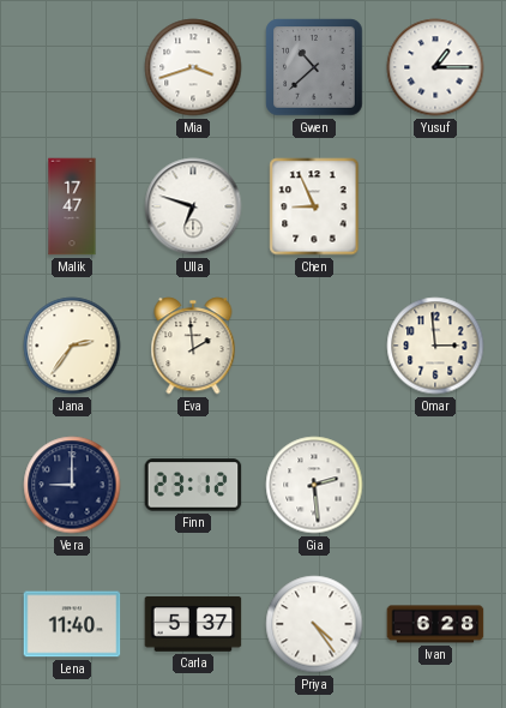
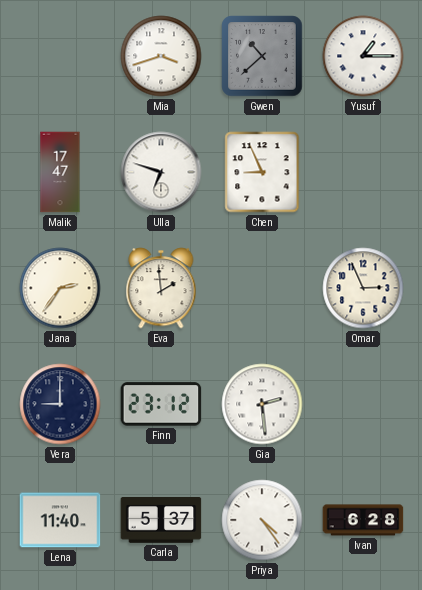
Omar: 2:59 -> 2:56
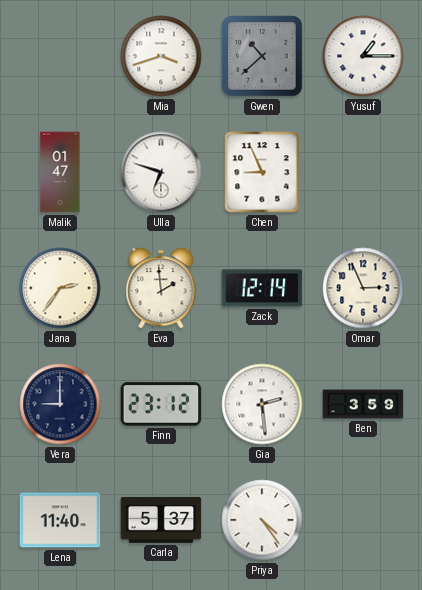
Malik: 17:47 -> 01:47
Zack: none -> 12:14
Ben: none -> 3:59
Ivan: 6:28 -> none
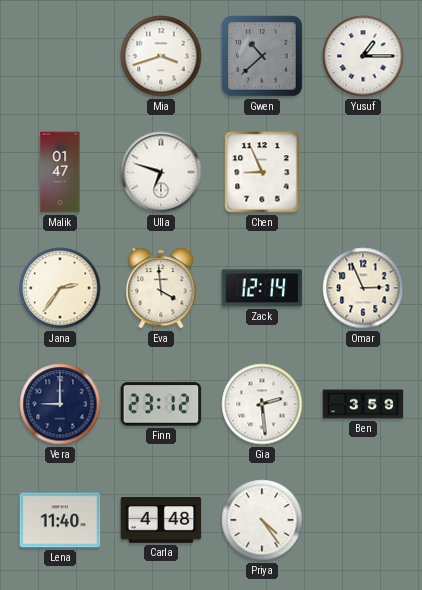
Eva: 1:59 -> 3:59
Carla: 5:37 -> 4:48
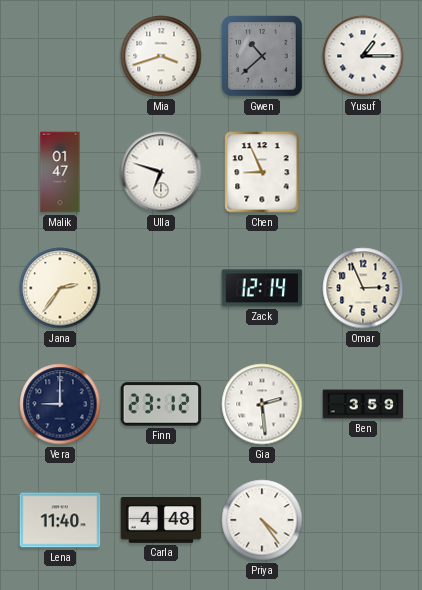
Eva: 3:59 -> none
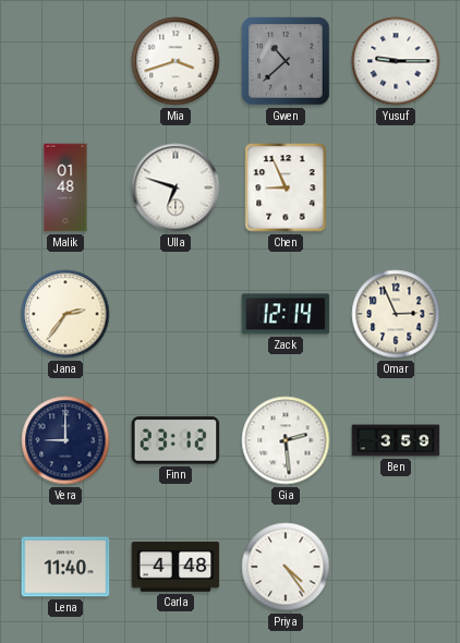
Yusuf: 1:15 -> 9:15
Malik: 01:47 -> 01:48
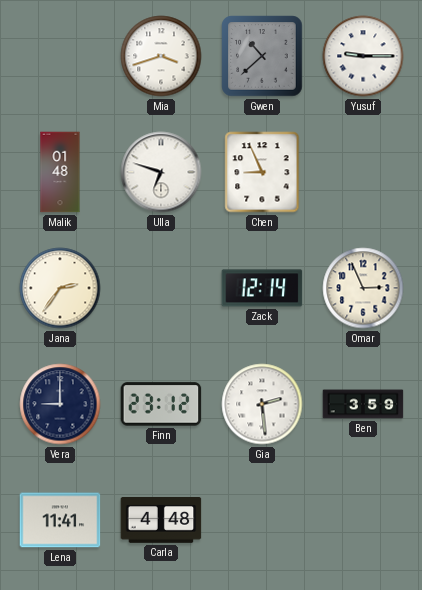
Lena: 11:40 -> 11:41
Priya: 4:24 -> none
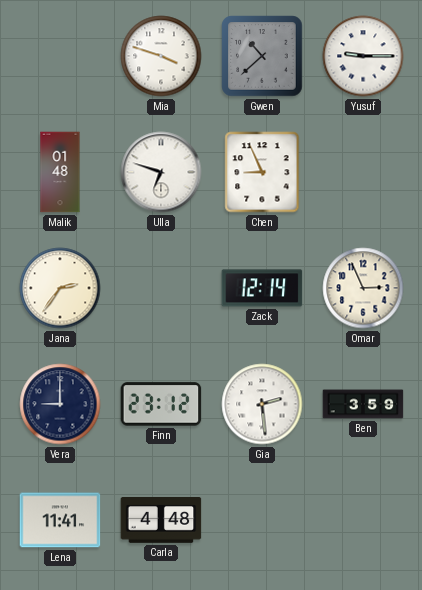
Mia: 3:42 -> 3:48
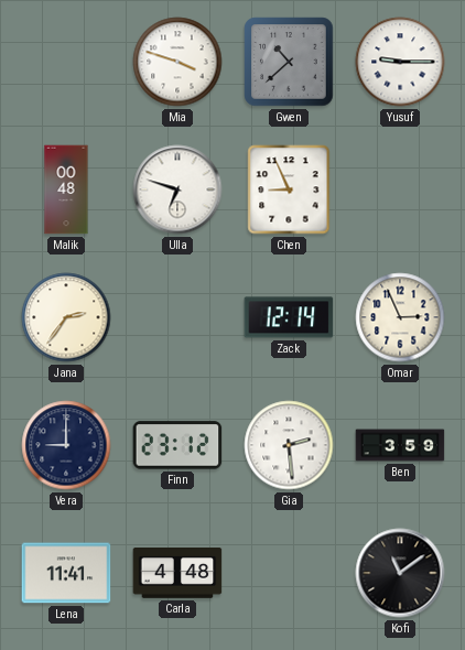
Malik: 01:48 -> 00:48
Kofi: none -> 11:09
